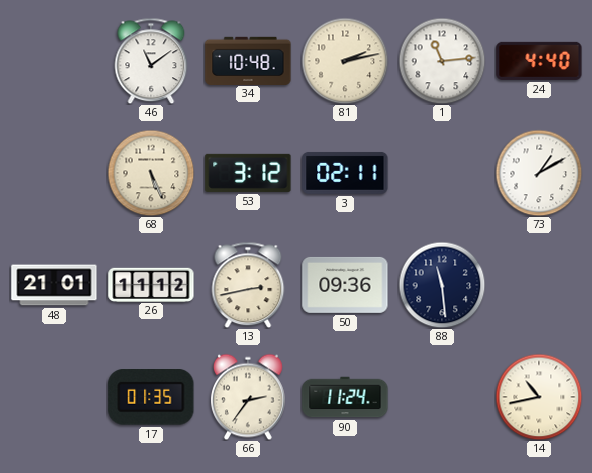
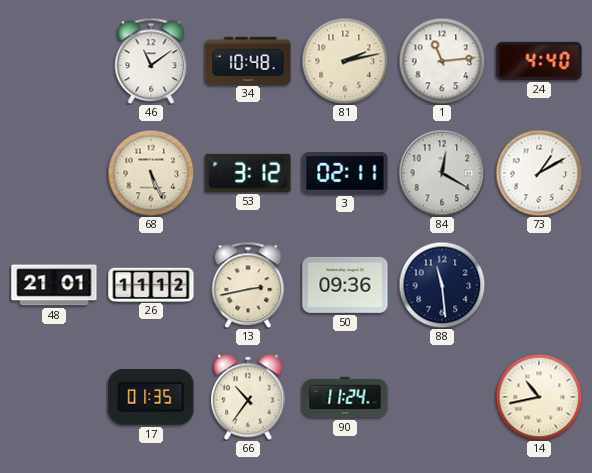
84: none -> 12:20
66: 2:36 -> 10:36
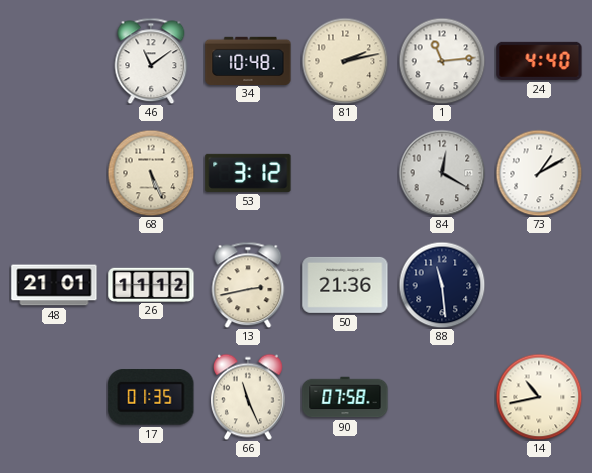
3: 02:11 -> none
50: 09:36 -> 21:36
66: 10:36 -> 11:26
90: 11:24 -> 07:58
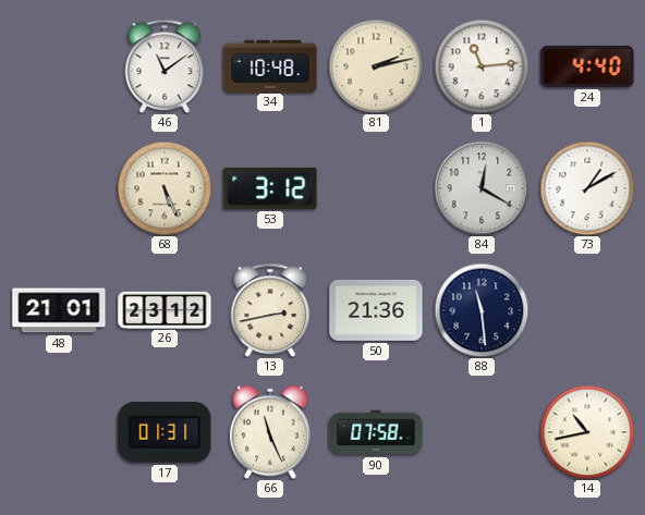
26: 11:12 -> 23:12
17: 01:35 -> 01:31
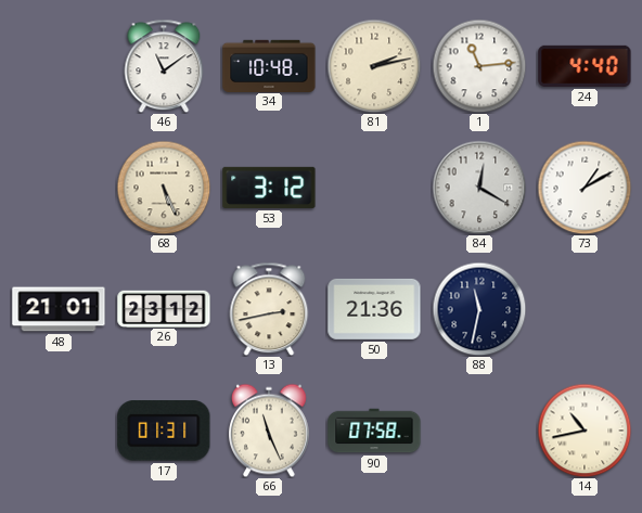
88: 11:29 -> 11:32
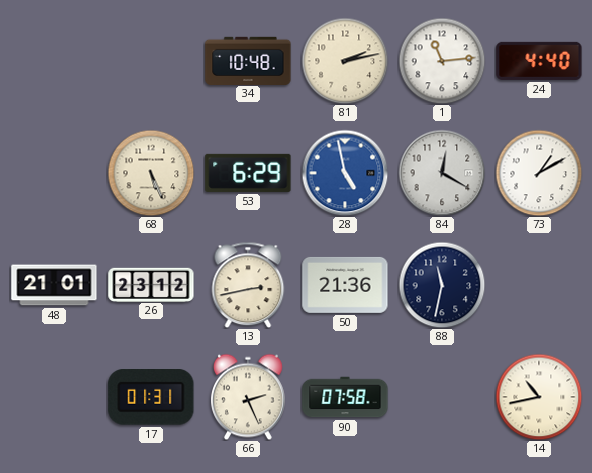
46: 11:09 -> none
53: 3:12 -> 6:29
28: none -> 4:58
66: 11:26 -> 2:26
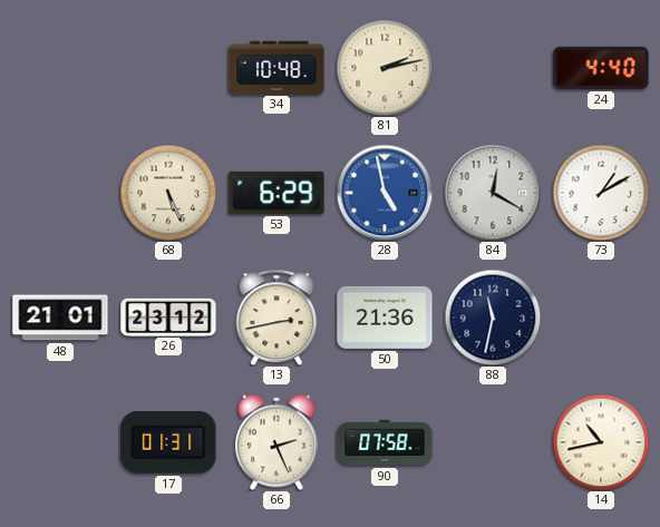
1: 11:14 -> none
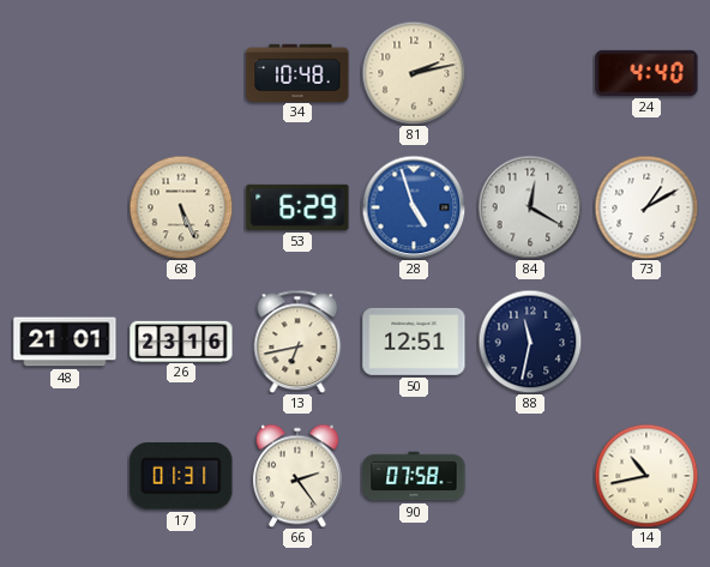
28: 4:58 -> 4:57
26: 23:12 -> 23:16
13: 2:43 -> 6:43
50: 21:36 -> 12:51
66: 2:26 -> 2:24
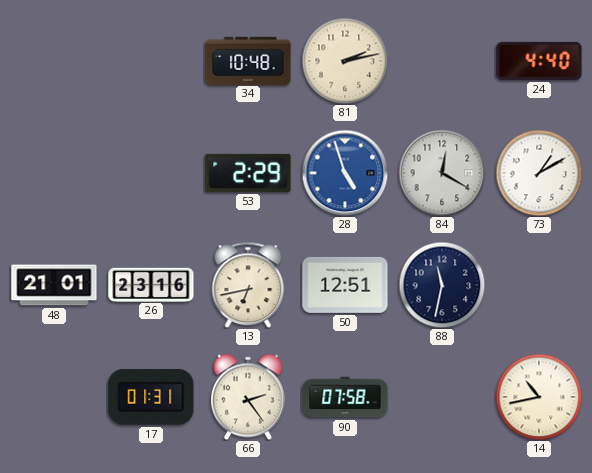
68: 5:26 -> none
53: 6:29 -> 2:29
